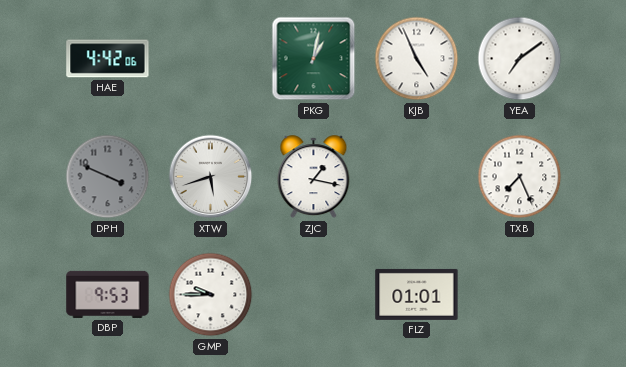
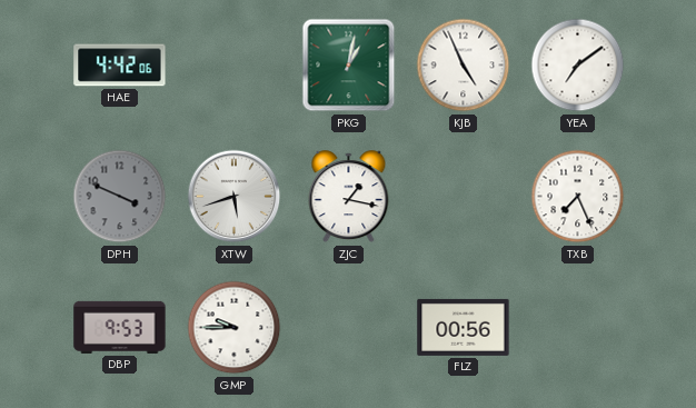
FLZ: 01:01 -> 00:56
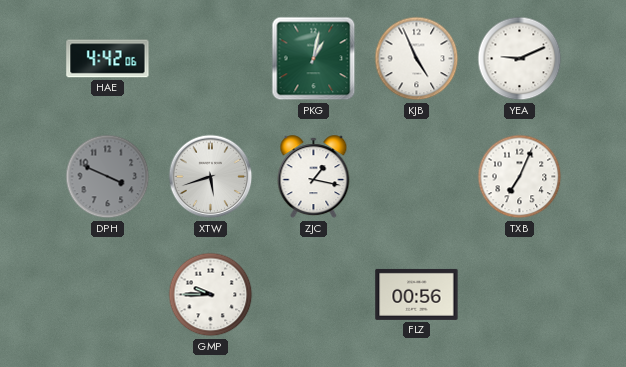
YEA: 7:09 -> 9:11
TXB: 7:26 -> 7:04
DBP: 9:53 -> none
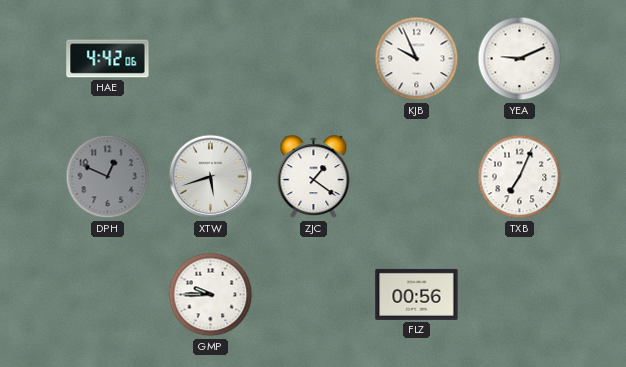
PKG: 1:02 -> none
KJB: 4:56 -> 9:56
DPH: 3:49 -> 12:49
ZJC: 1:17 -> 1:21
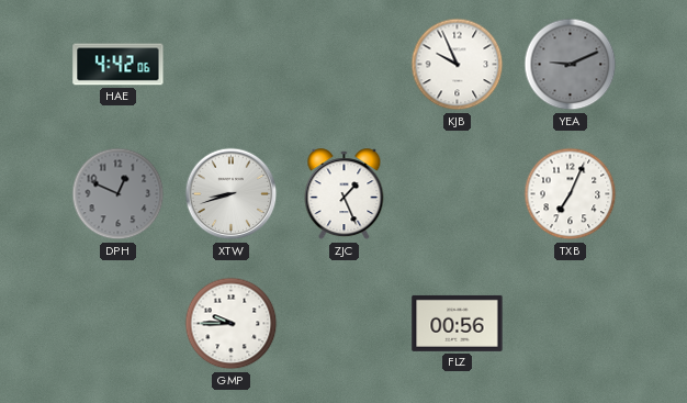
YEA dial: white -> grey
XTW: 5:42 -> 8:42
ZJC: 1:21 -> 1:26
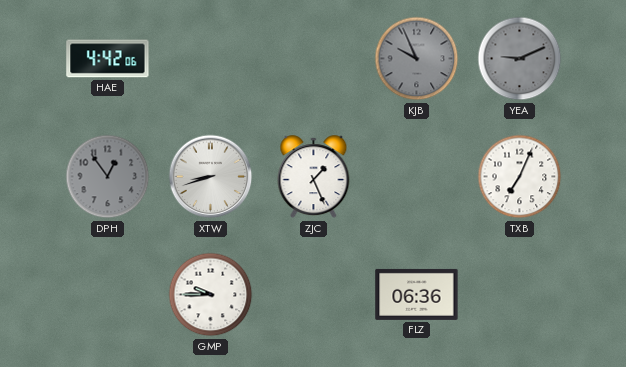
KJB dial: white -> grey
DPH: 12:49 -> 12:54
FLZ: 00:56 -> 06:36
